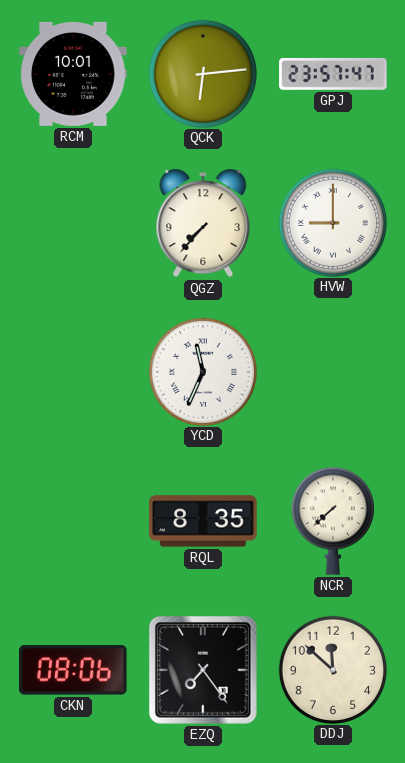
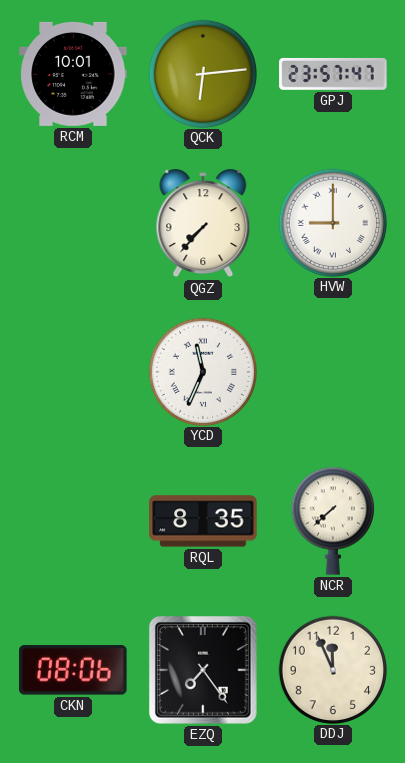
DDJ: 11:52 -> 11:56
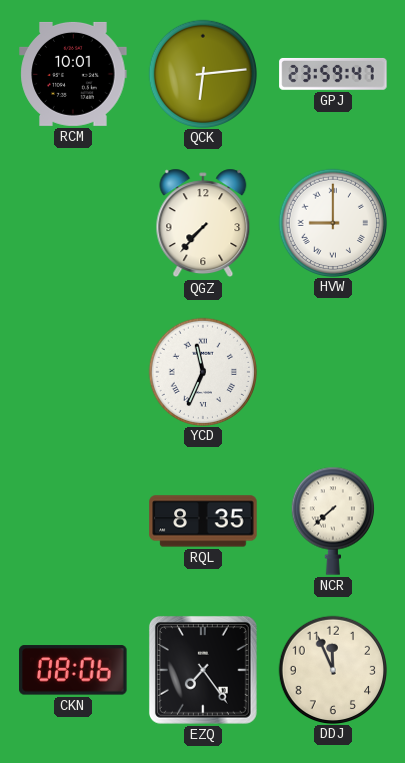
GPJ: 23:57 -> 23:59
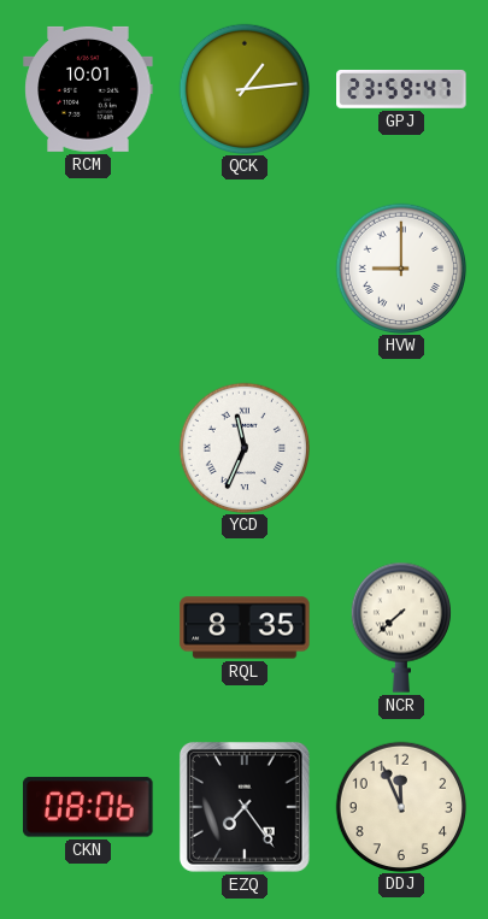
QCK: 6:14 -> 1:14
QGZ: 7:37 -> none
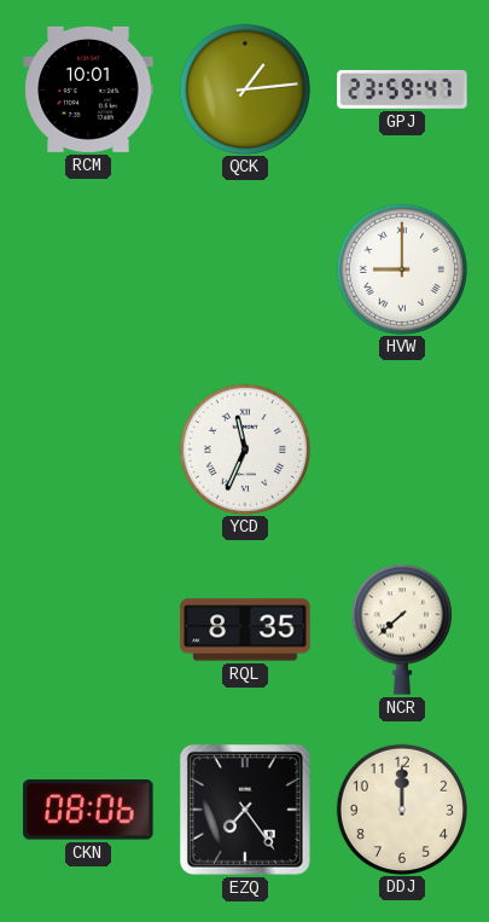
DDJ: 11:56 -> 12:00
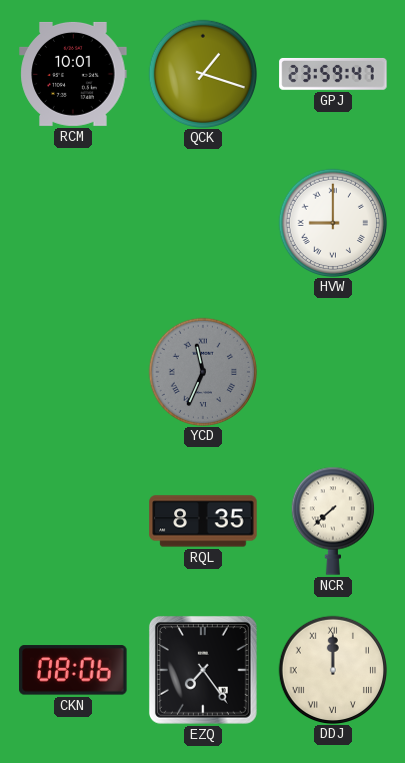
QCK: 1:14 -> 1:18
YCD dial: white -> grey
DDJ numerals: Arabic -> Roman
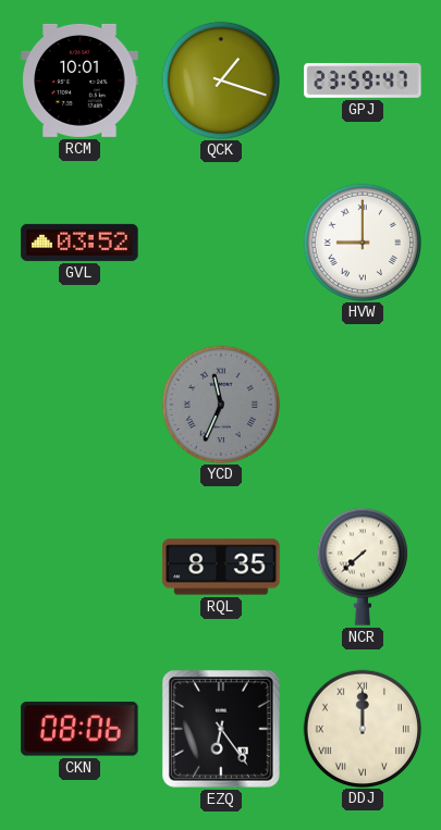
GVL: none -> 03:52
EZQ: 7:24 -> 6:24
